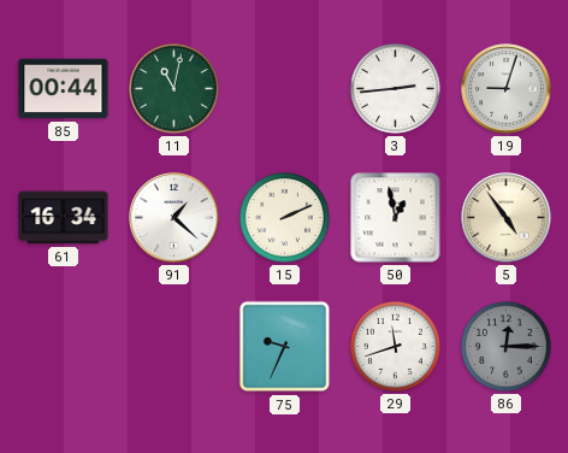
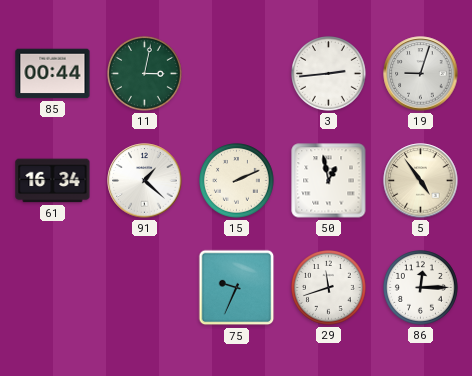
11: 11:02 -> 3:02
86 dial: grey -> white
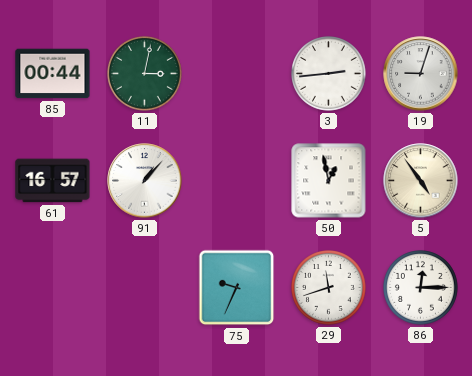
61: 16:34 -> 16:57
91: 1:22 -> 1:07
15: 2:11 -> none
